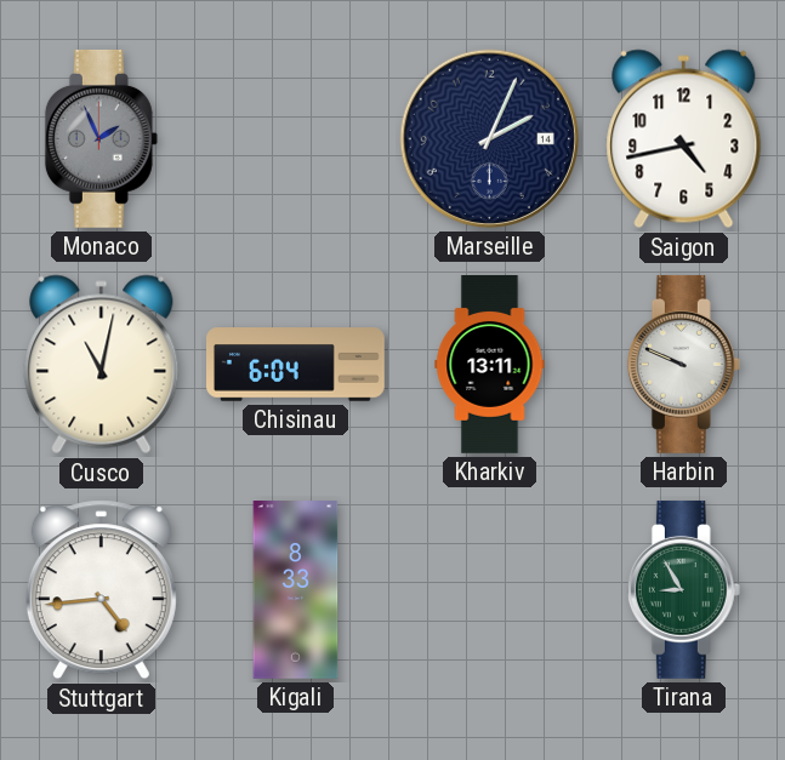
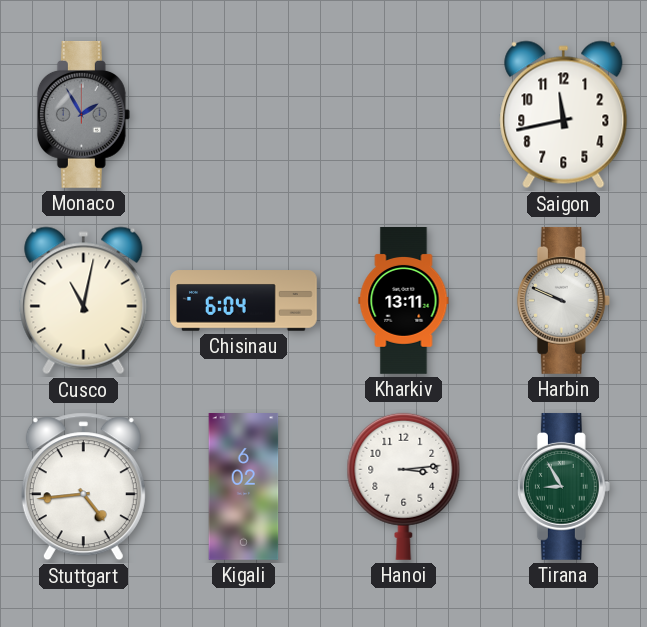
Monaco: 1:56 -> 1:55
Marseille: 2:04 -> none
Saigon: 4:43 -> 11:43
Kigali: 8:33 -> 6:02
Hanoi: none -> 3:14
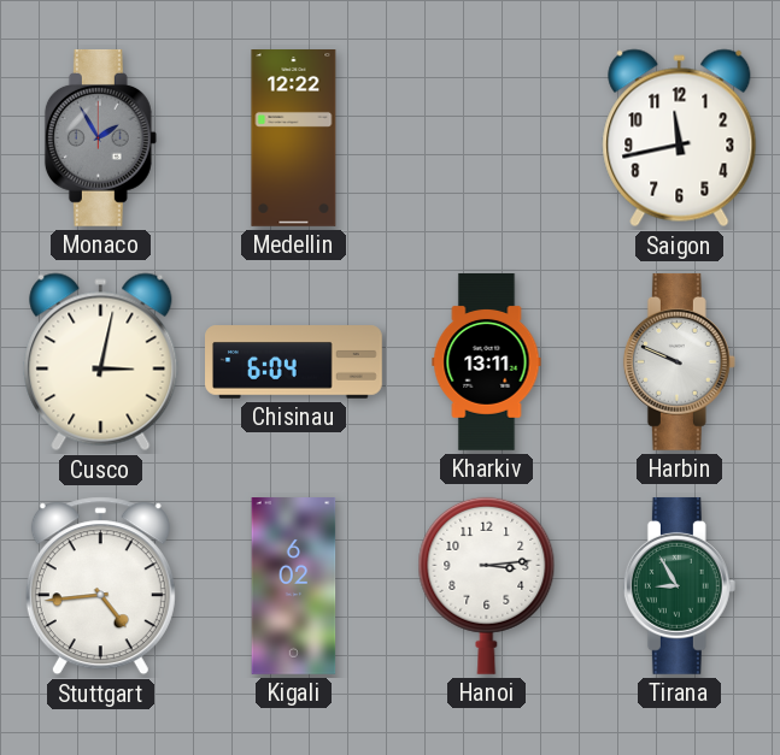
Medellin: none -> 12:22
Cusco: 11:02 -> 3:02
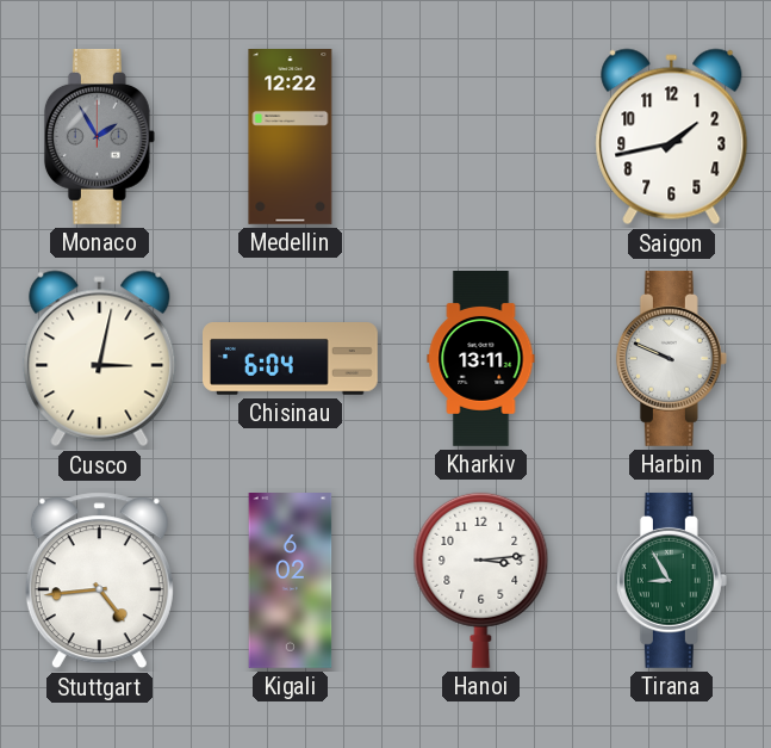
Saigon: 11:43 -> 1:43
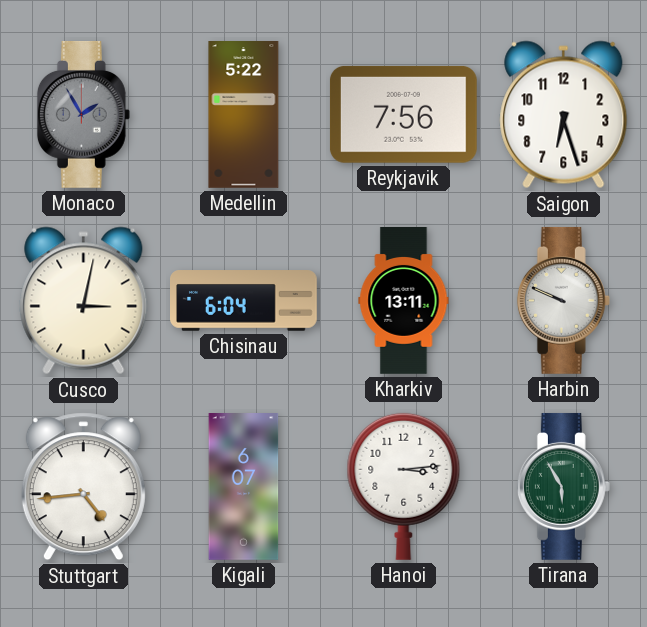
Medellin: 12:22 -> 5:22
Reykjavik: none -> 7:56
Saigon: 1:43 -> 6:27
Kigali: 6:02 -> 6:07
Tirana: 8:55 -> 5:55
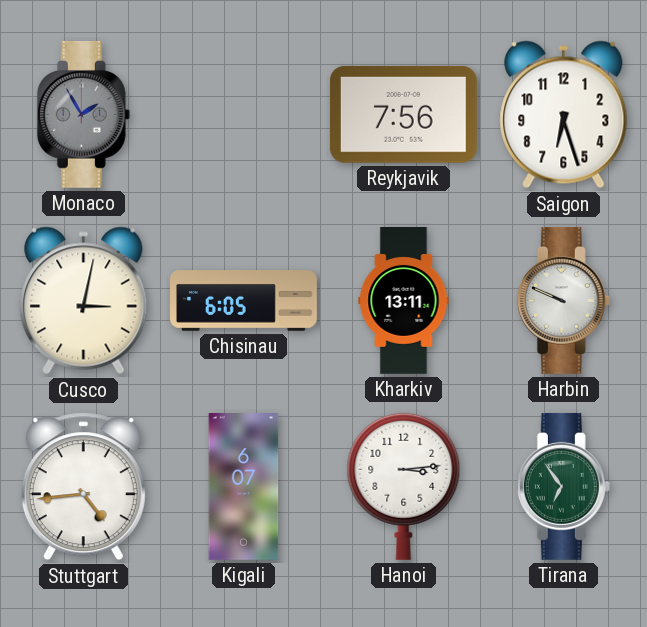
Medellin: 5:22 -> none
Chisinau: 6:04 -> 6:05
Tirana: 5:55 -> 6:54
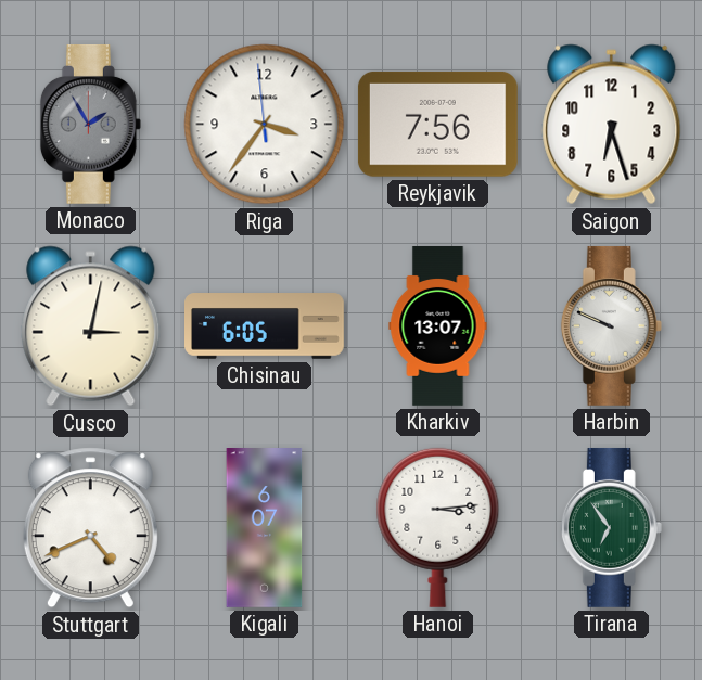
Riga: none -> 3:35
Kharkiv: 13:11 -> 13:07
Stuttgart: 4:44 -> 4:41
